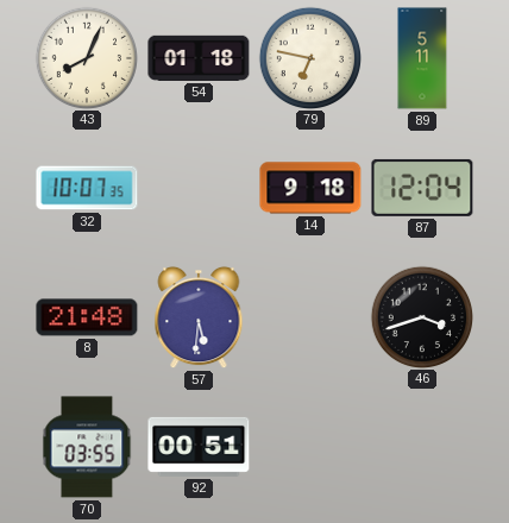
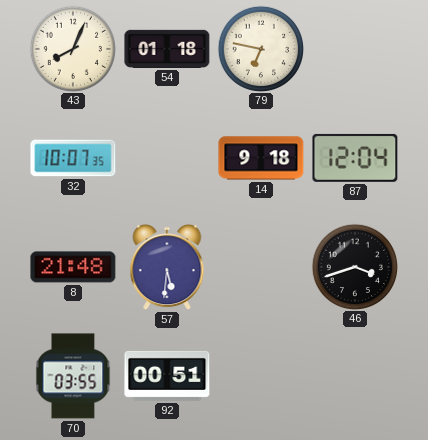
89: 5:11 -> none
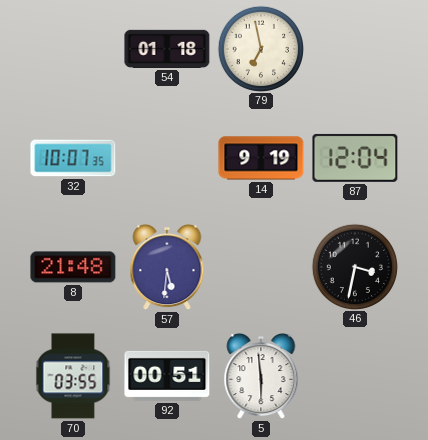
43: 8:04 -> none
79: 6:47 -> 6:58
14: 9:18 -> 9:19
46: 3:42 -> 3:32
5: none -> 5:59
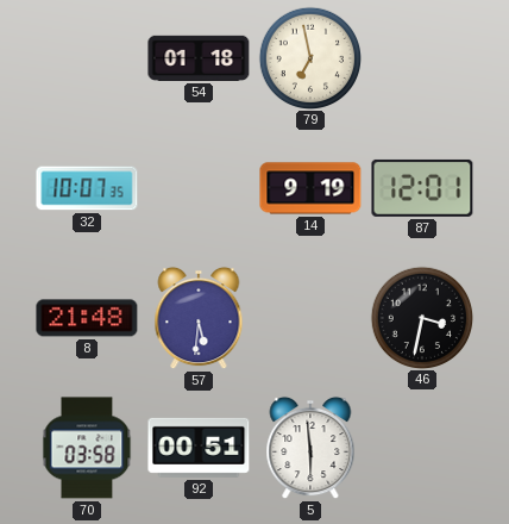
87: 12:04 -> 12:01
70: 03:55 -> 03:58
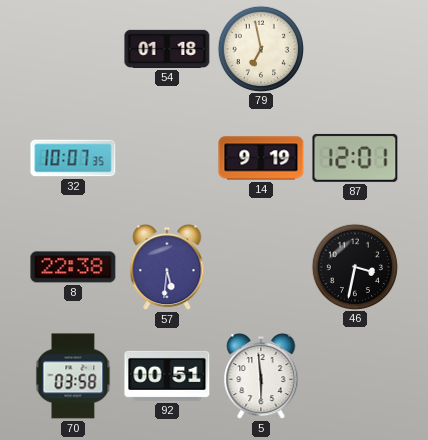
8: 21:48 -> 22:38
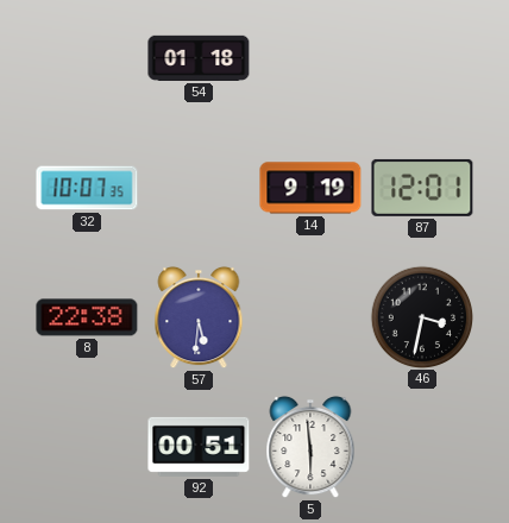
79: 6:58 -> none
70: 03:58 -> none
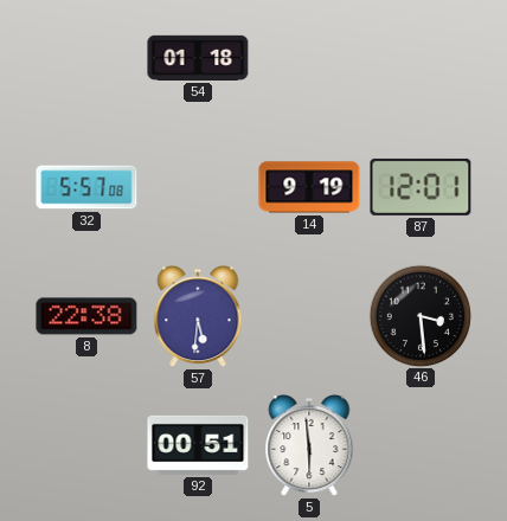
32: 10:07 -> 5:57
46: 3:32 -> 3:29
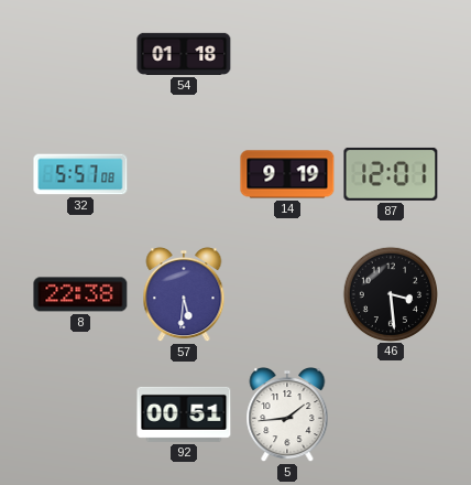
5: 5:59 -> 1:44
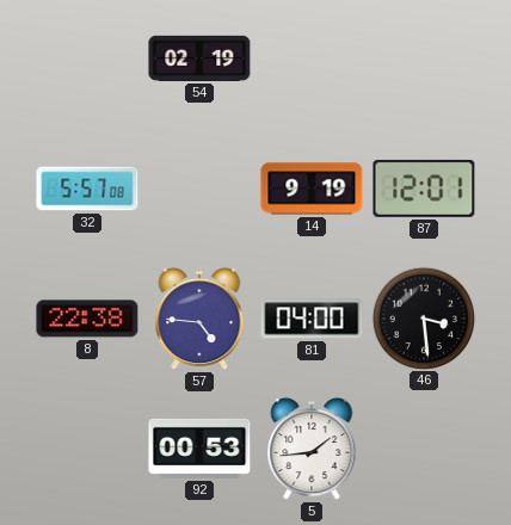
54: 01:18 -> 02:19
57: 5:31 -> 4:46
81: none -> 04:00
92: 00:51 -> 00:53
